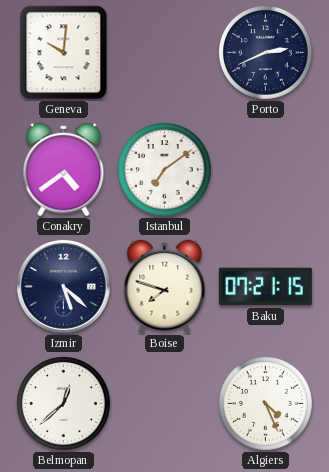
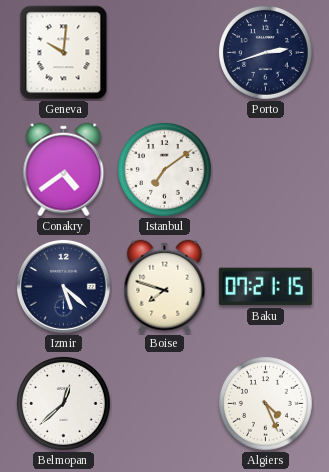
Porto: 2:41 -> 2:42
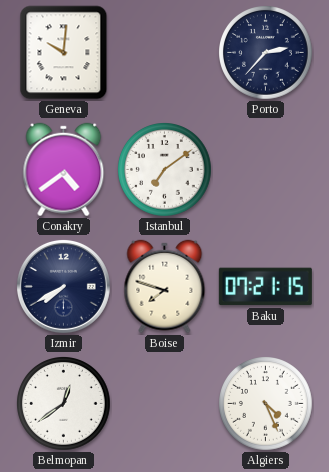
Porto: 2:42 -> 2:37
Izmir: 5:22 -> 7:40
Belmopan: 12:38 -> 12:39
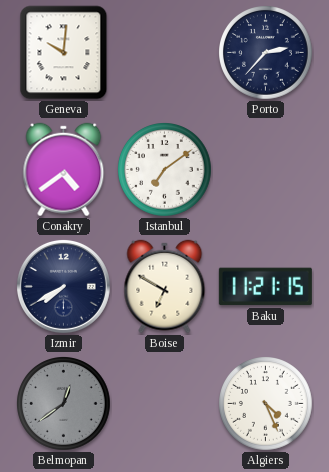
Boise: 7:48 -> 6:50
Baku: 07:21 -> 11:21
Belmopan dial: white -> grey
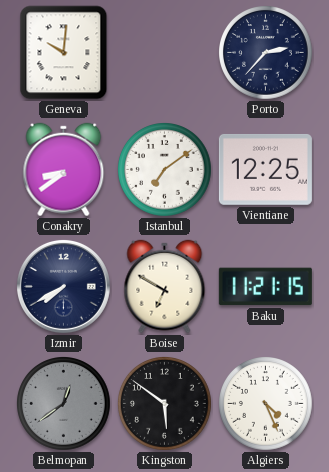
Conakry: 4:39 -> 8:39
Vientiane: none -> 12:25
Kingston: none -> 5:51
